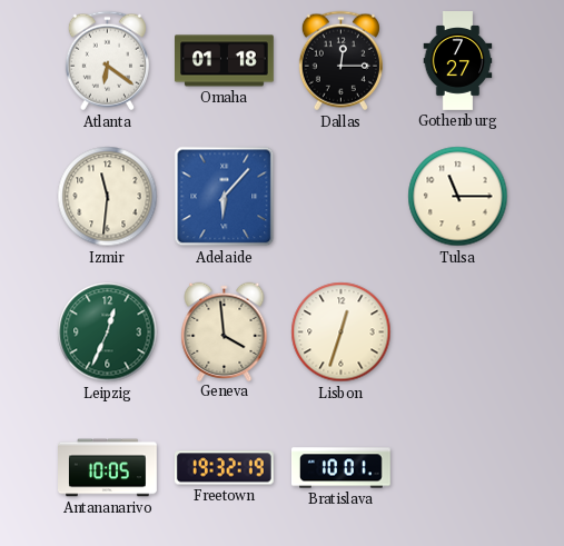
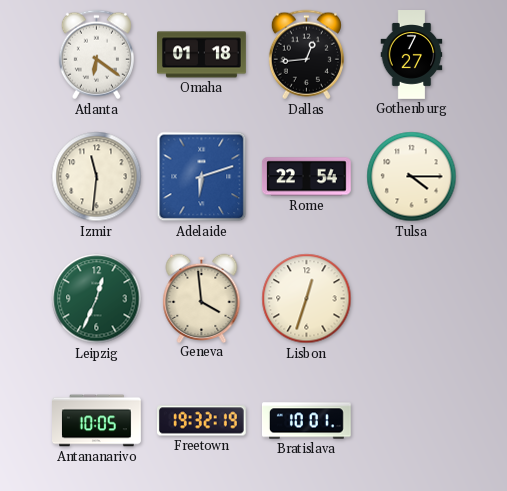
Dallas: 12:15 -> 12:44
Adelaide: 6:07 -> 6:12
Rome: none -> 22:54
Tulsa: 11:15 -> 4:15
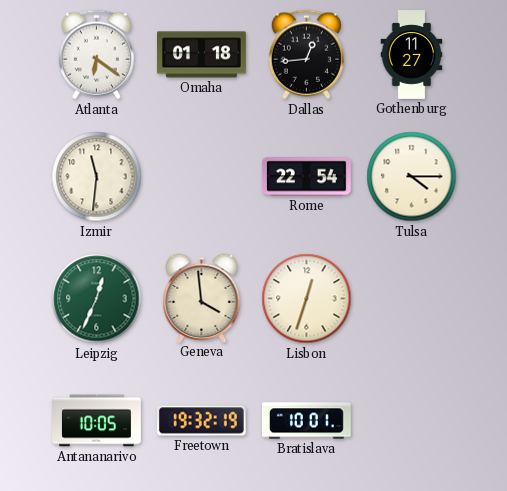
Gothenburg: 7:27 -> 11:27
Adelaide: 6:12 -> none
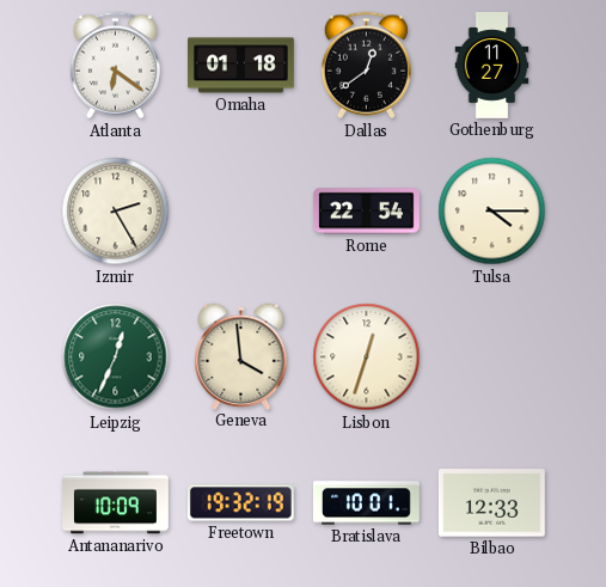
Dallas: 12:44 -> 12:39
Izmir: 11:31 -> 2:25
Antananarivo: 10:05 -> 10:09
Bilbao: none -> 12:33
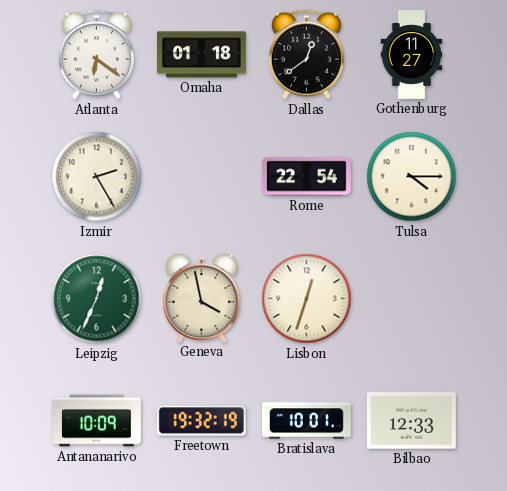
Geneva: 3:59 -> 3:58
